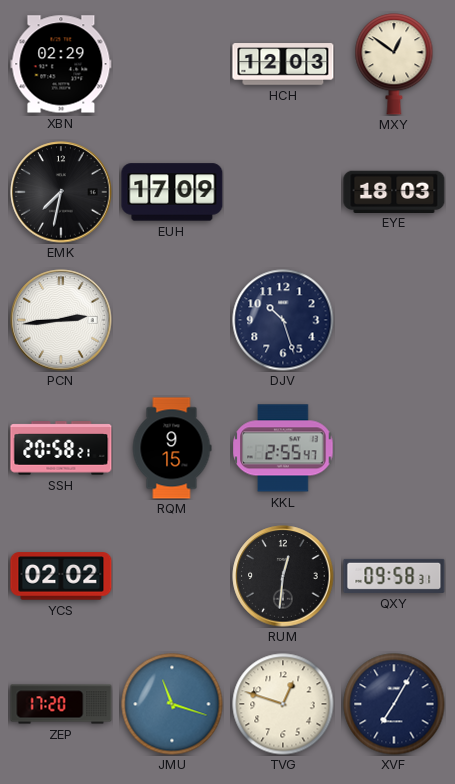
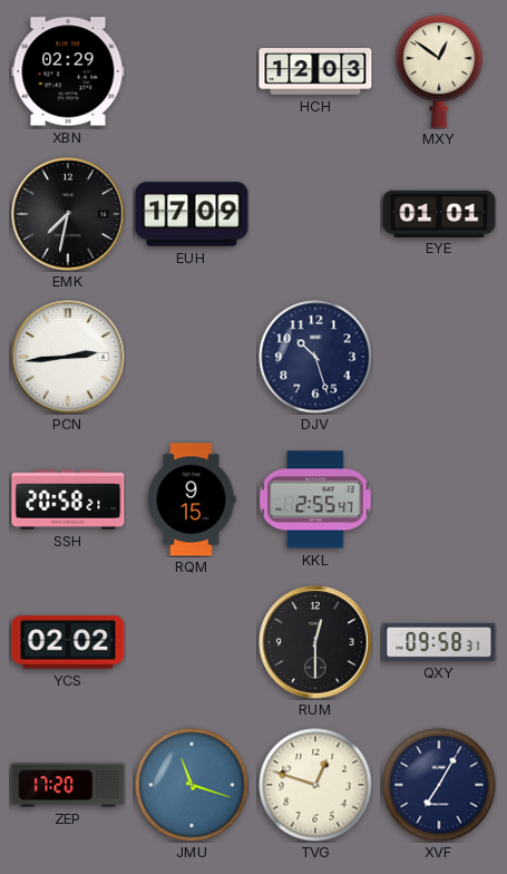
EYE: 18:03 -> 01:01
RUM: 12:31 -> 12:30
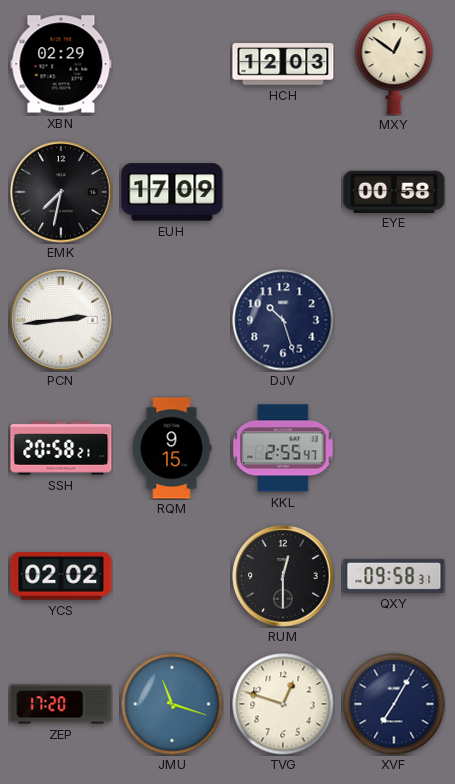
EYE: 01:01 -> 00:58
